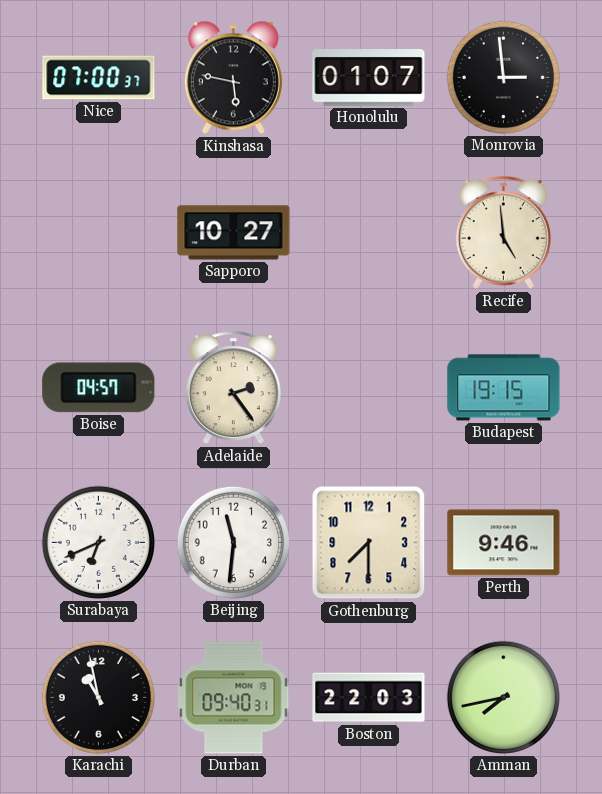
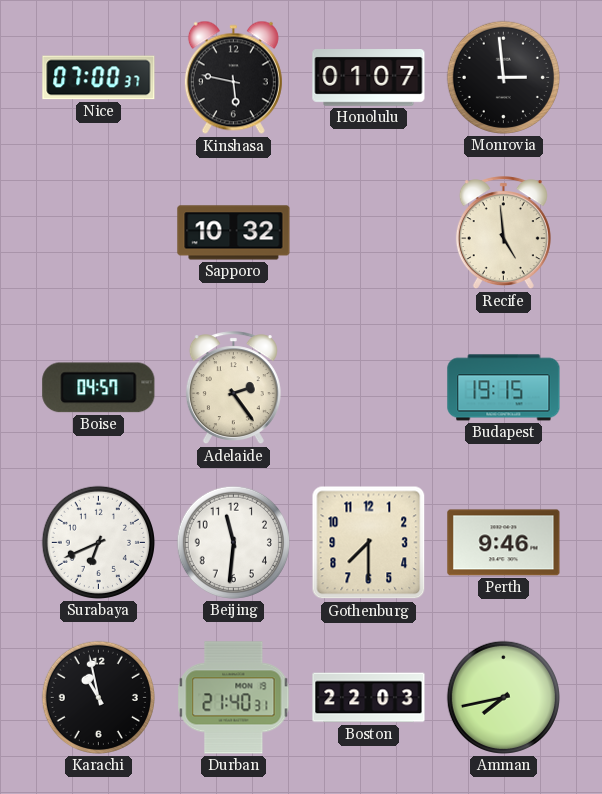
Sapporo: 10:27 -> 10:32
Durban: 09:40 -> 21:40
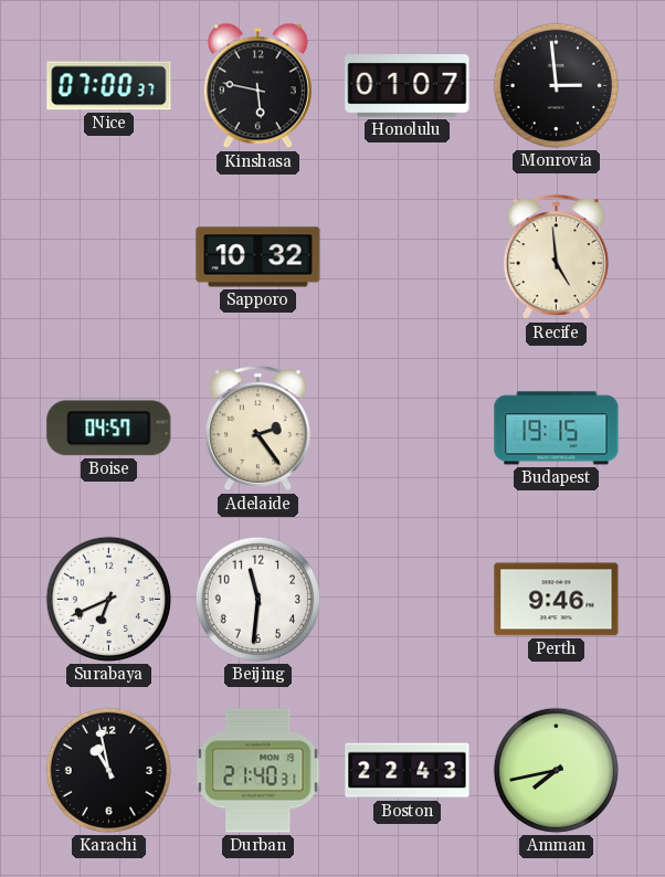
Gothenburg: 7:30 -> none
Boston: 22:03 -> 22:43
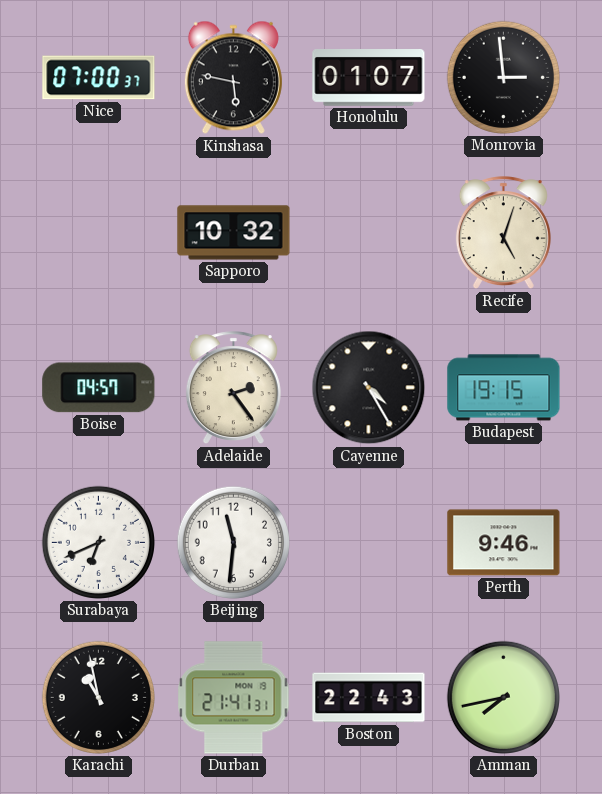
Recife: 4:59 -> 5:03
Cayenne: none -> 4:25
Durban: 21:40 -> 21:41
